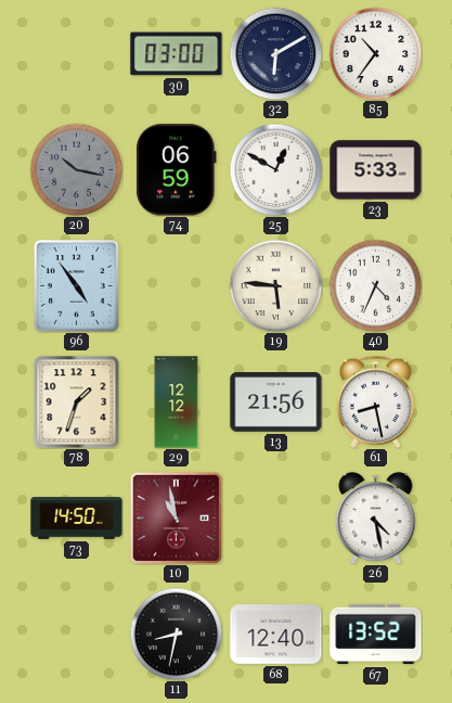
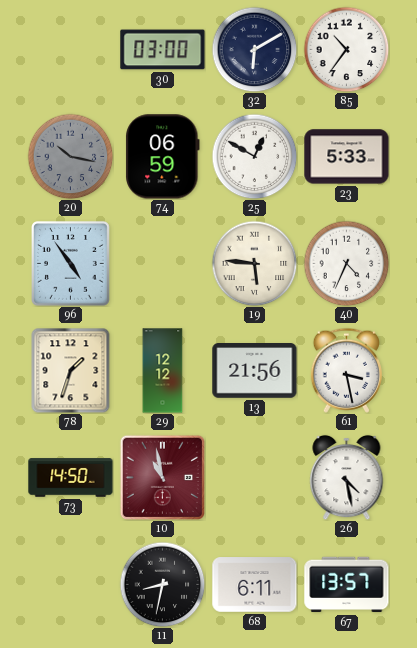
61: 8:28 -> 3:28
68: 12:40 -> 6:11
67: 13:52 -> 13:57
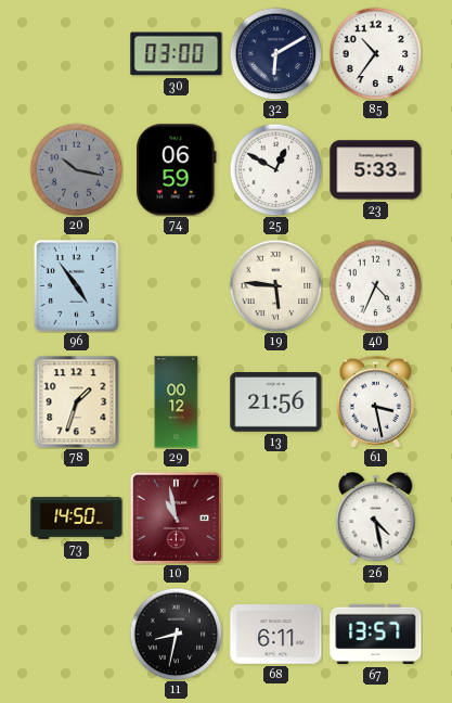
29: 12:12 -> 00:12
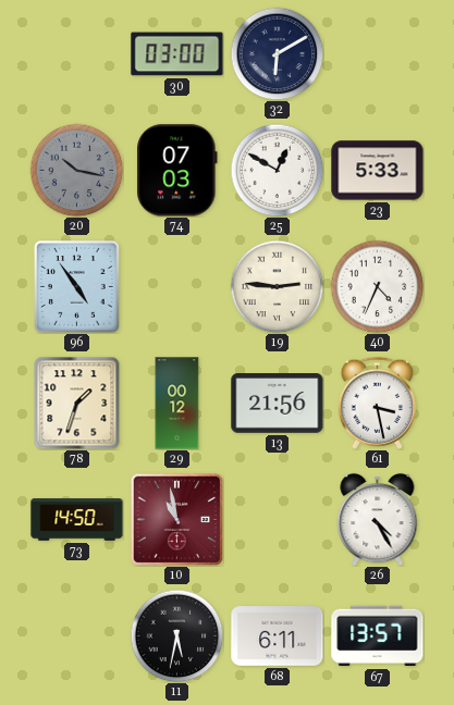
85: 10:36 -> none
74: 06:59 -> 07:03
19: 5:46 -> 2:46
26: 4:28 -> 4:25
11: 8:32 -> 5:32
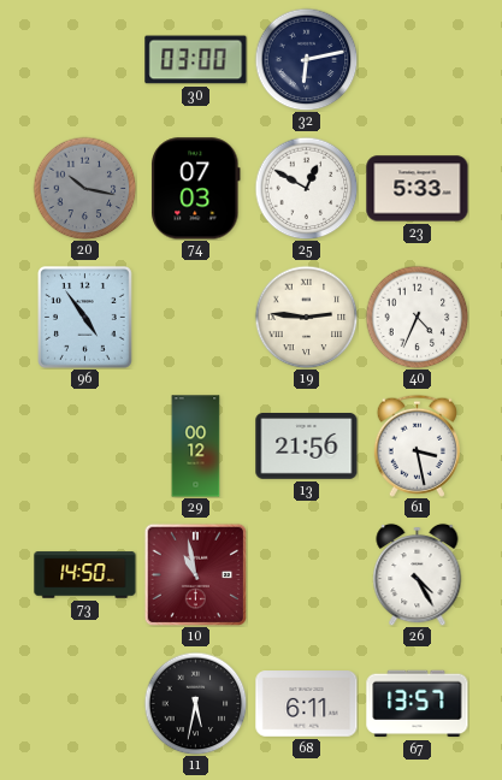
32: 6:10 -> 6:13
78: 1:33 -> none
